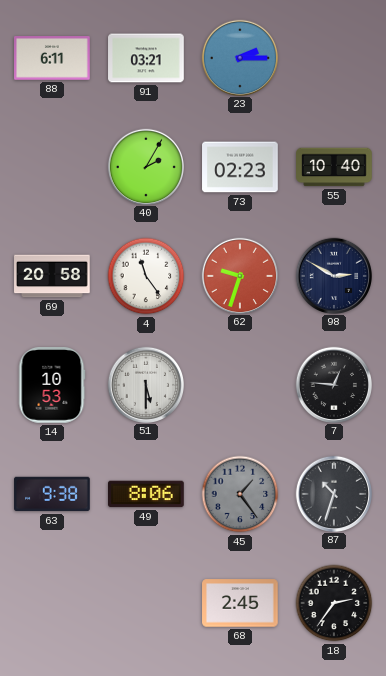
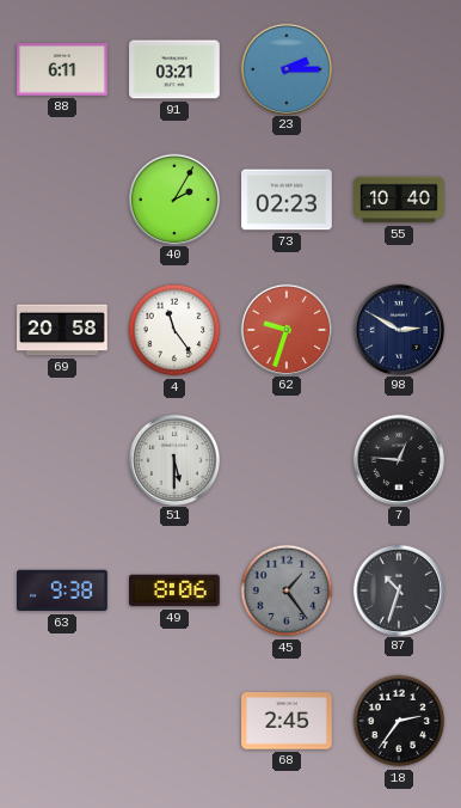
14: 10:53 -> none
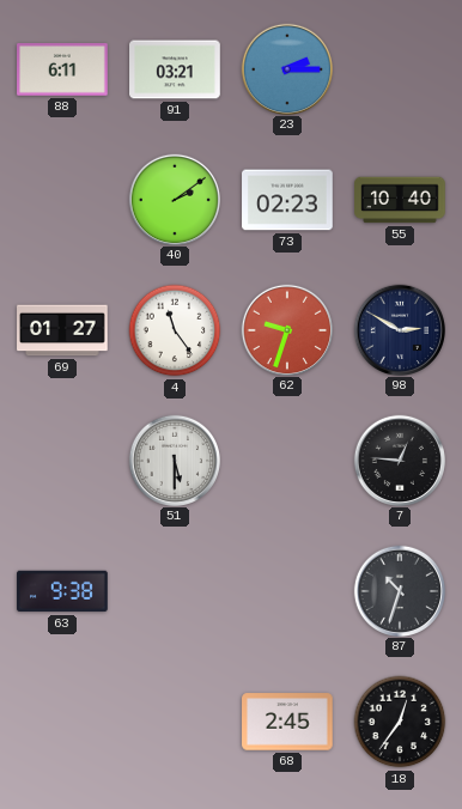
40: 2:05 -> 2:09
69: 20:58 -> 01:27
49: 8:06 -> none
45: 1:24 -> none
18: 2:36 -> 12:36
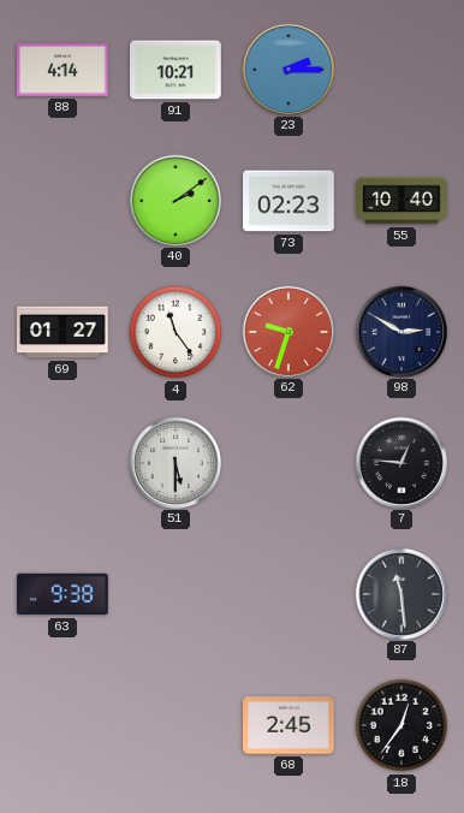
88: 6:11 -> 4:14
91: 03:21 -> 10:21
87: 10:33 -> 11:29
